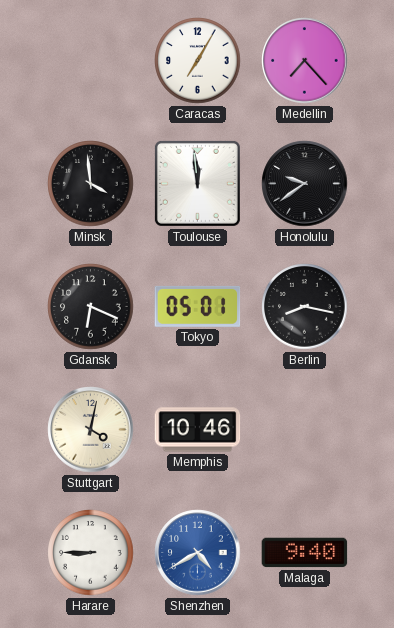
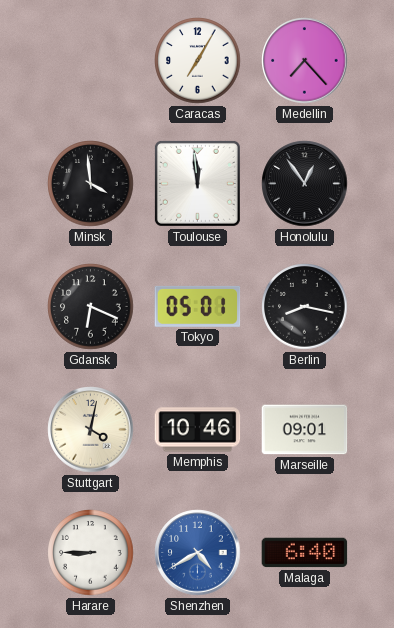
Honolulu: 9:39 -> 12:54
Marseille: none -> 09:01
Malaga: 9:40 -> 6:40
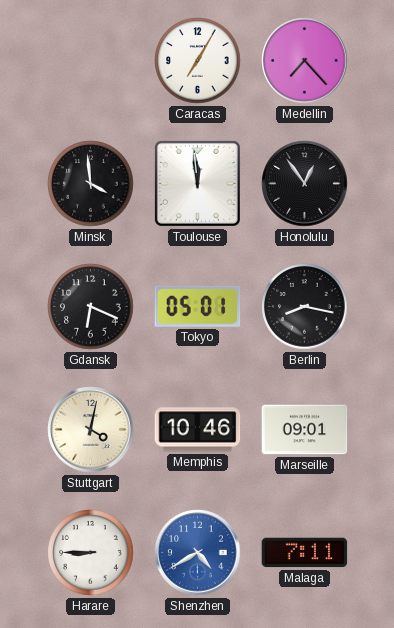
Malaga: 6:40 -> 7:11
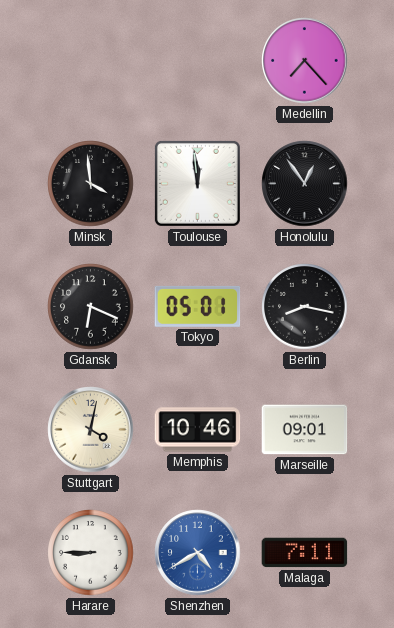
Caracas: 7:05 -> none
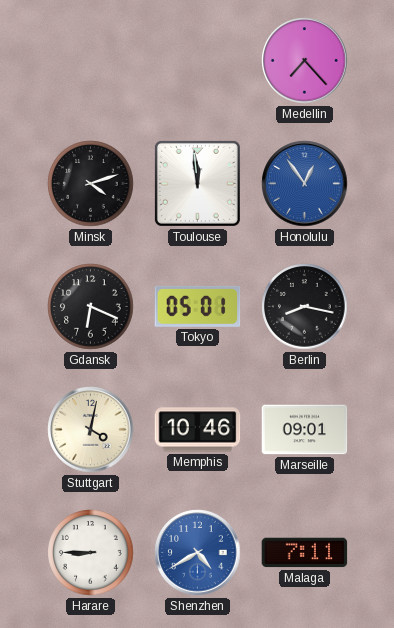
Minsk: 3:59 -> 4:12
Honolulu dial: black -> blue
